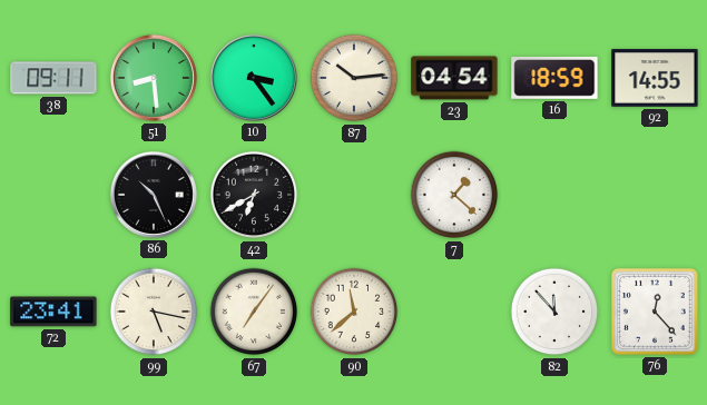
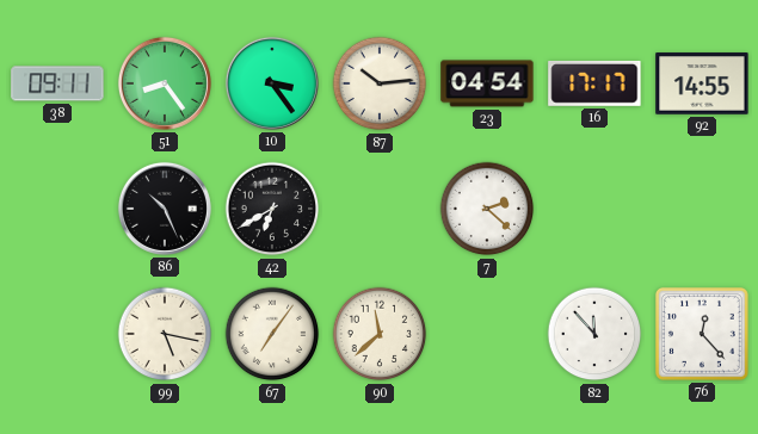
51: 8:29 -> 8:24
16: 18:59 -> 17:17
7: 1:22 -> 2:22
72: 23:41 -> none
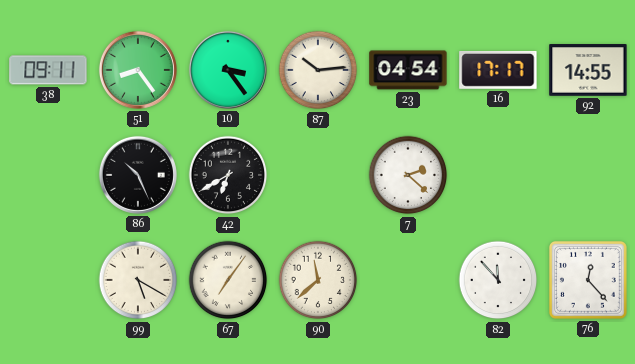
99: 5:17 -> 5:20
